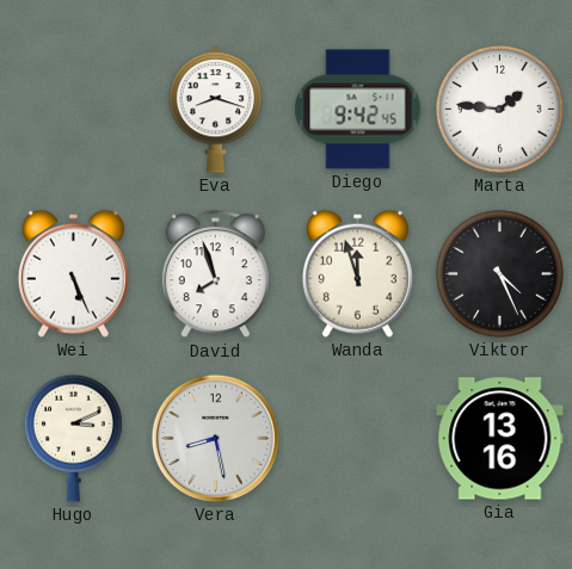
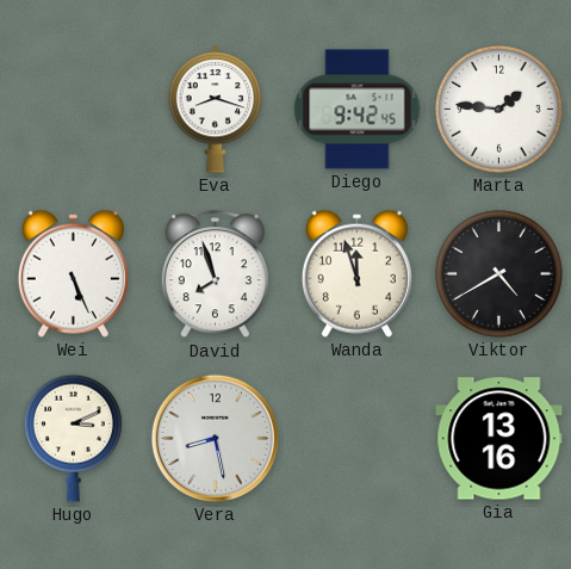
Viktor: 4:26 -> 4:40
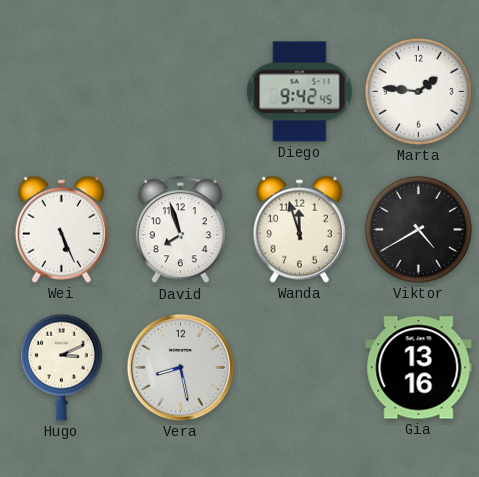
Eva: 8:18 -> none
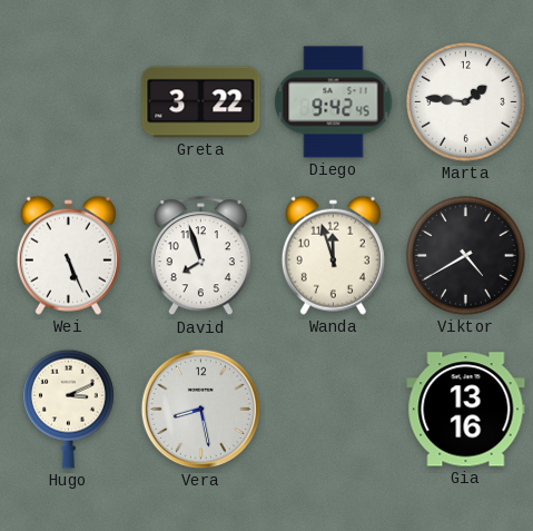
Greta: none -> 3:22
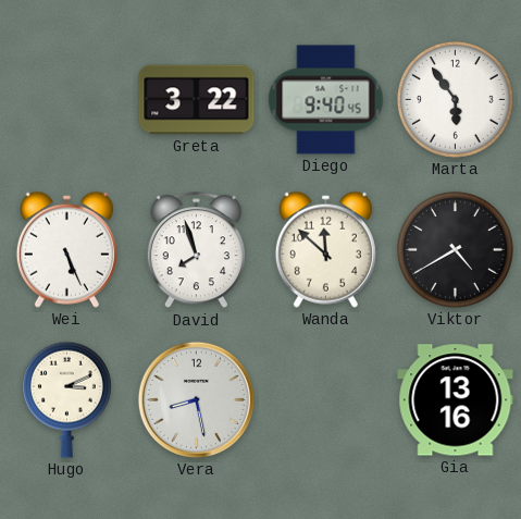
Diego: 9:42 -> 9:40
Marta: 1:46 -> 5:54
Wanda: 11:57 -> 11:52
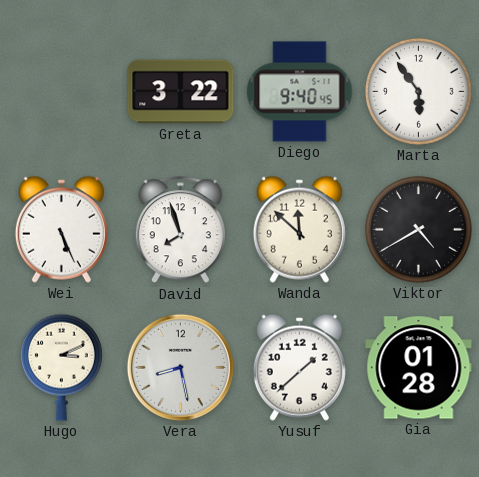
Yusuf: none -> 1:38
Gia: 13:16 -> 01:28
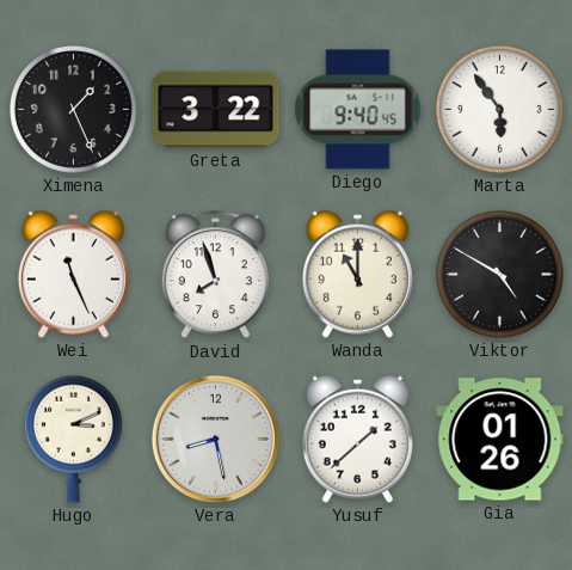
Ximena: none -> 1:26
Wei: 5:26 -> 11:26
Wanda: 11:52 -> 11:00
Viktor: 4:40 -> 4:50
Gia: 01:28 -> 01:26
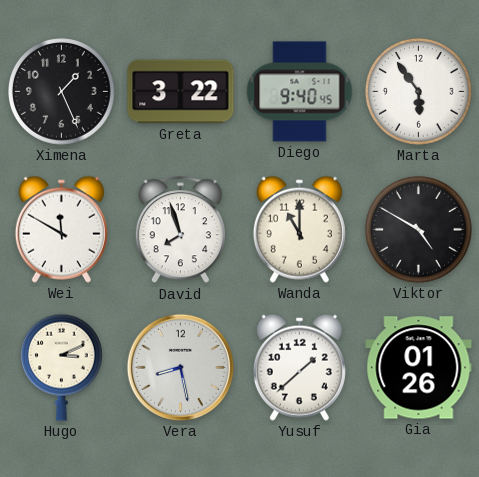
Wei: 11:26 -> 11:50
